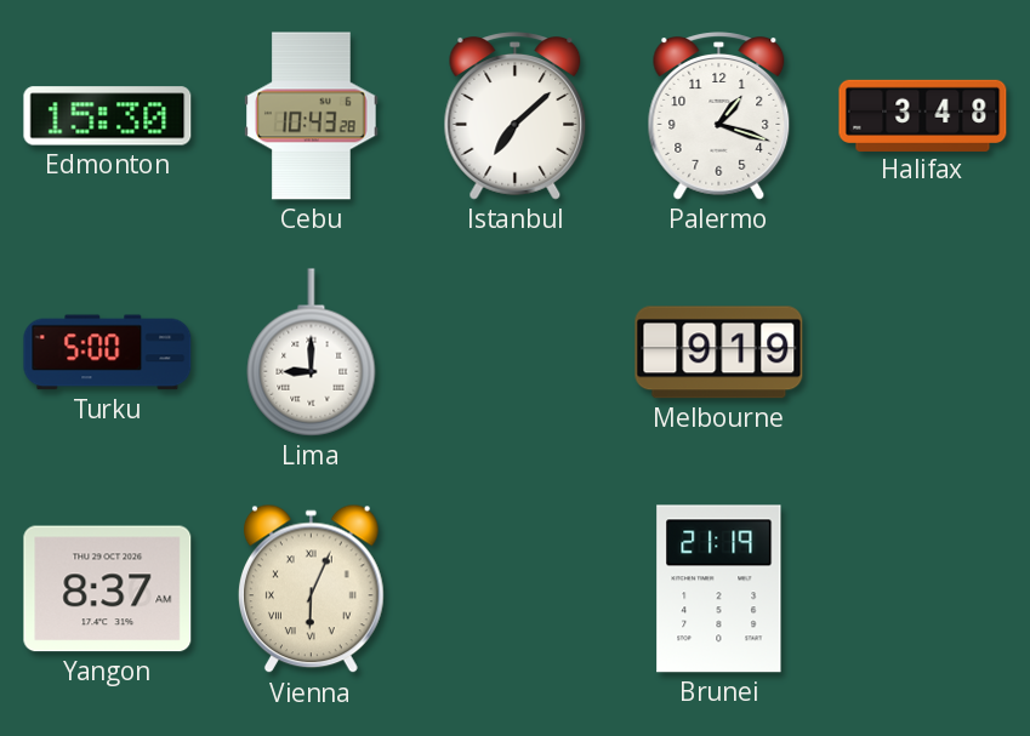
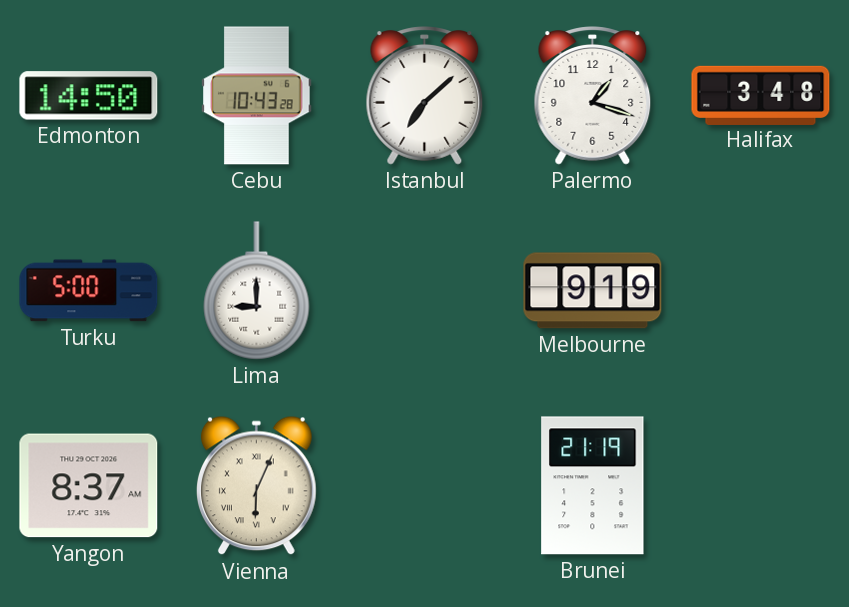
Edmonton: 15:30 -> 14:50
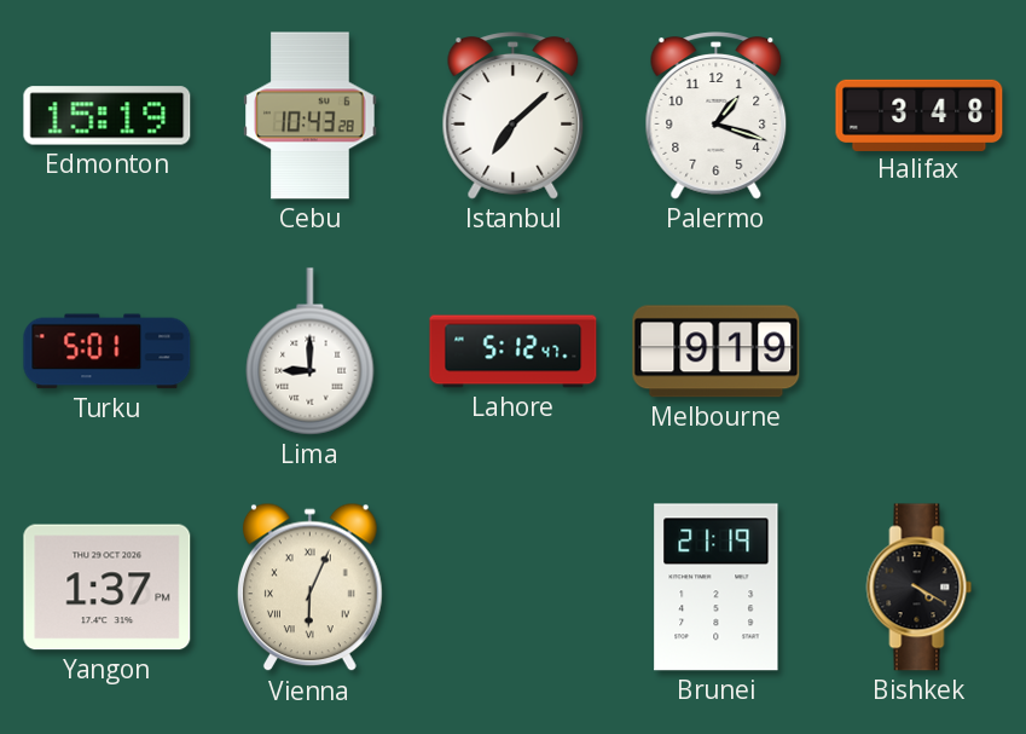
Edmonton: 14:50 -> 15:19
Turku: 5:00 -> 5:01
Lahore: none -> 5:12
Yangon: 8:37 -> 1:37
Bishkek: none -> 4:20
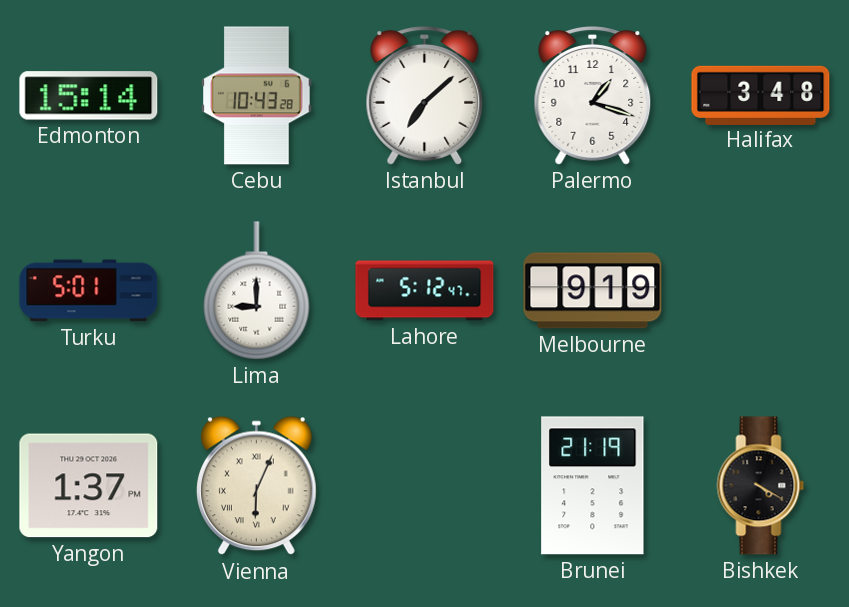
Edmonton: 15:19 -> 15:14
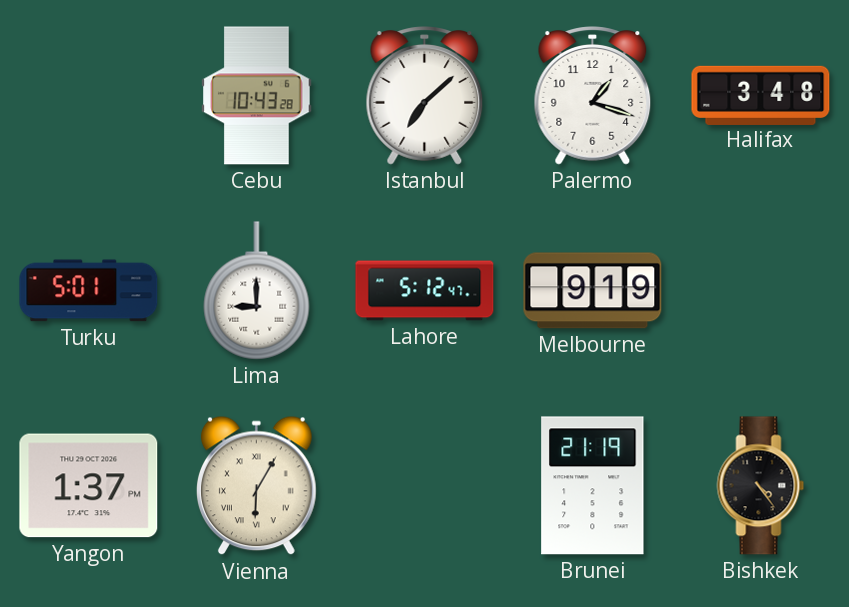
Edmonton: 15:14 -> none
Vienna: 6:04 -> 6:05
Bishkek: 4:20 -> 4:24
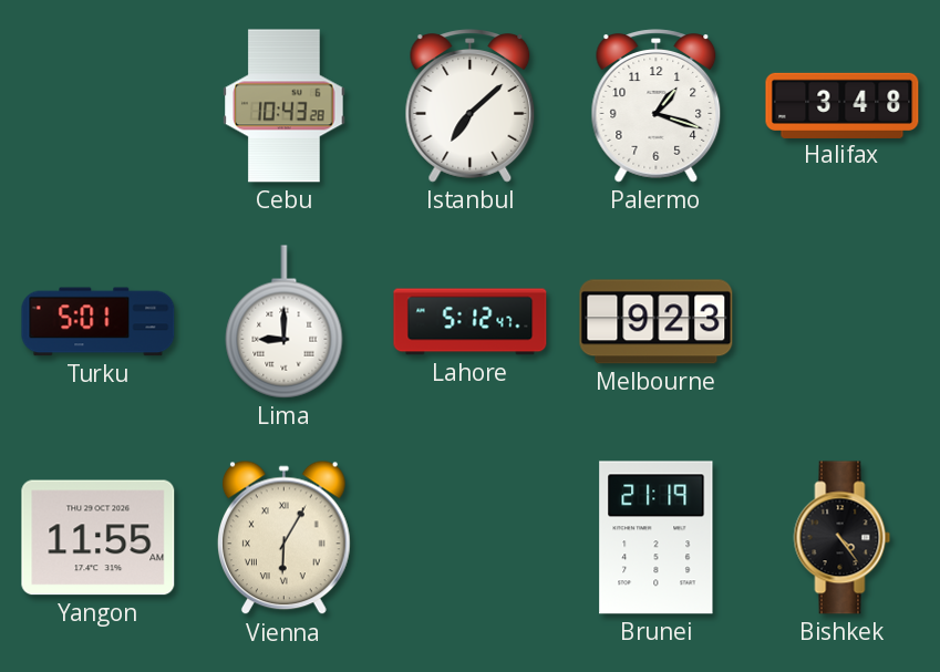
Melbourne: 9:19 -> 9:23
Yangon: 1:37 -> 11:55
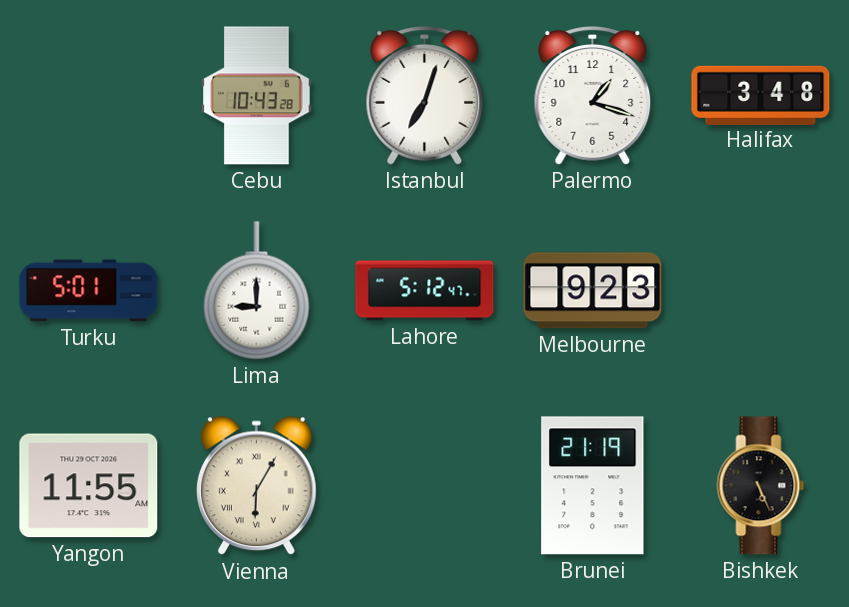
Istanbul: 7:08 -> 7:03
Bishkek: 4:24 -> 5:26
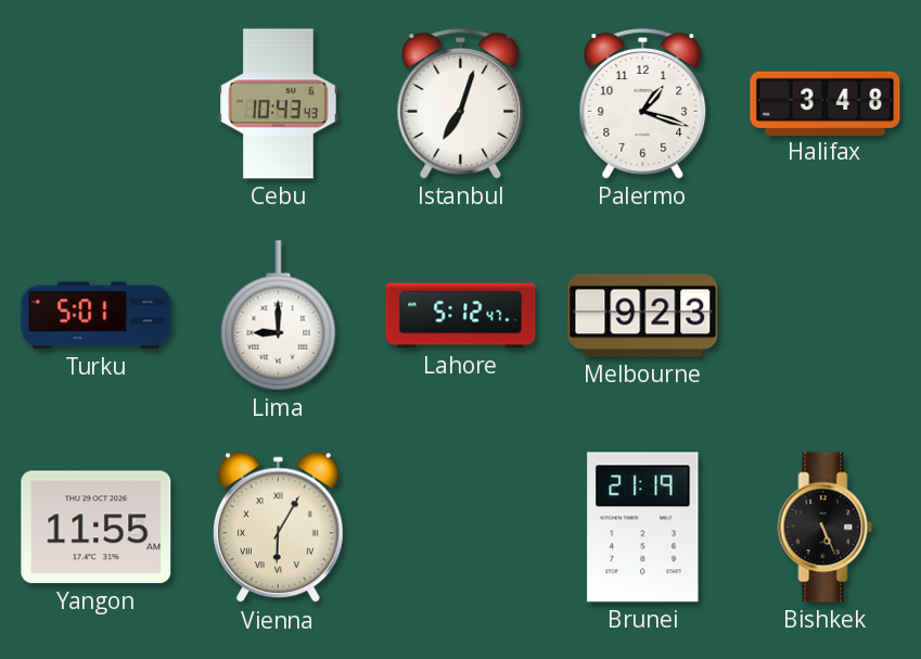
Cebu: 10:43:28 -> 10:43:43
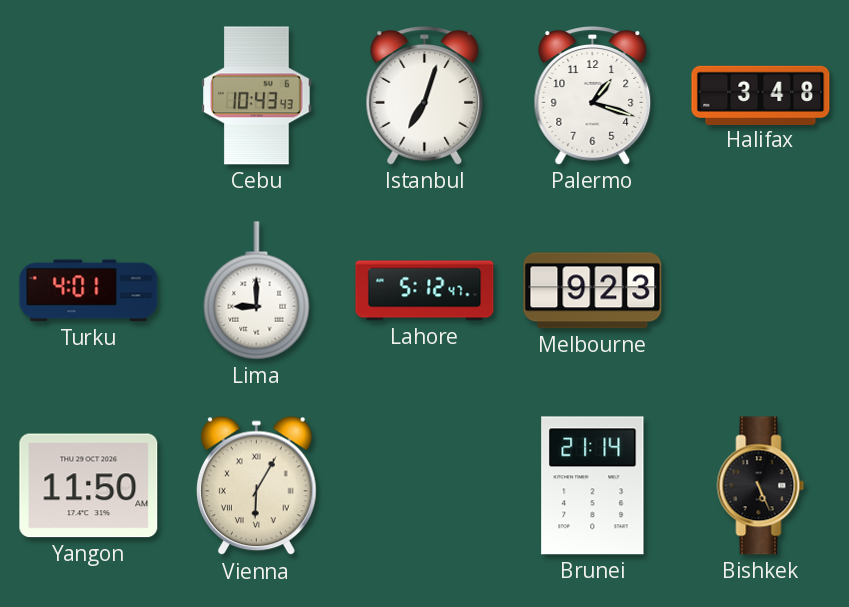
Turku: 5:01 -> 4:01
Yangon: 11:55 -> 11:50
Brunei: 21:19 -> 21:14
